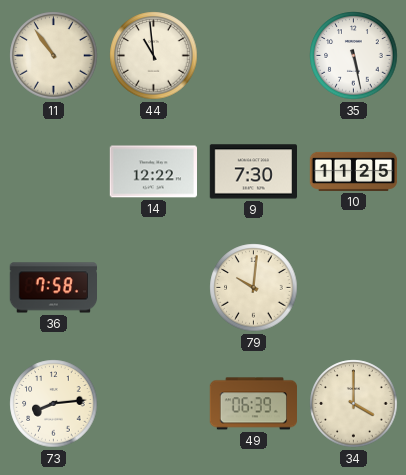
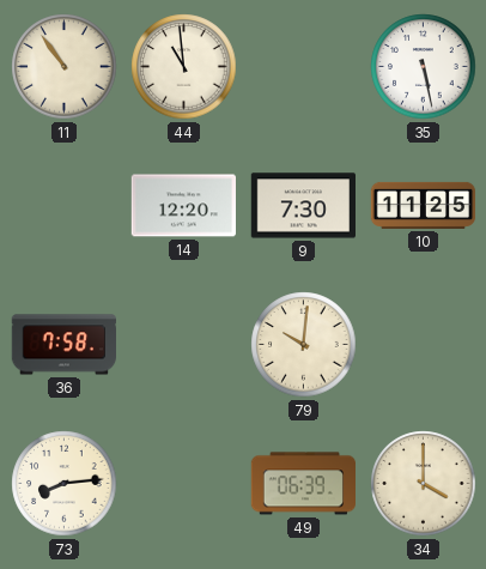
14: 12:22 -> 12:20
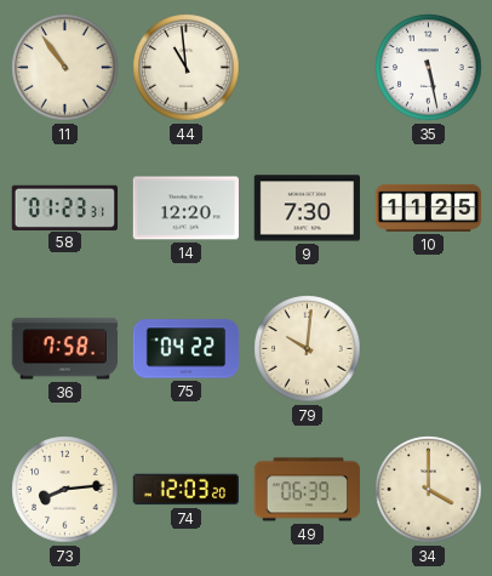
58: none -> 01:23
75: none -> 04:22
74: none -> 12:03
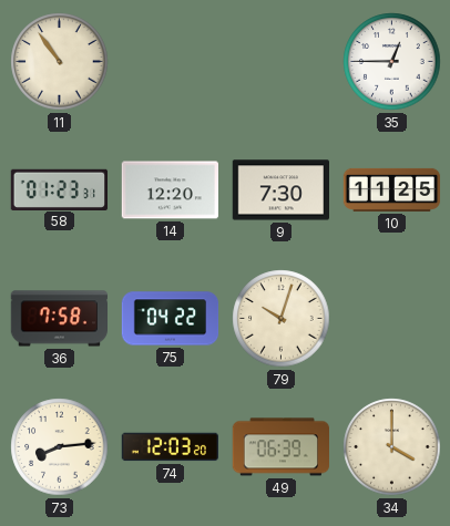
44: 10:59 -> none
35: 5:28 -> 12:45
79: 10:01 -> 10:03
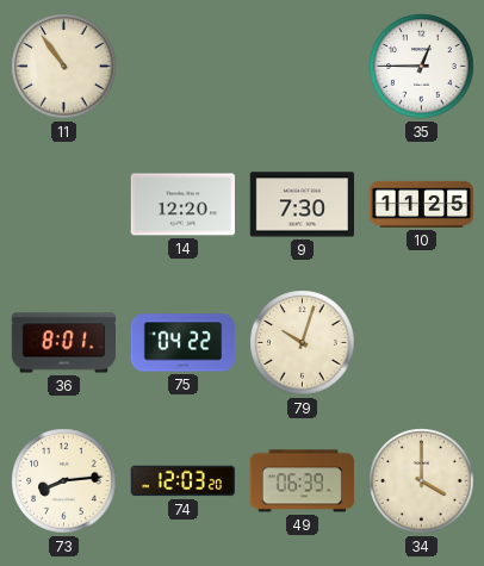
58: 01:23 -> none
36: 7:58 -> 8:01
